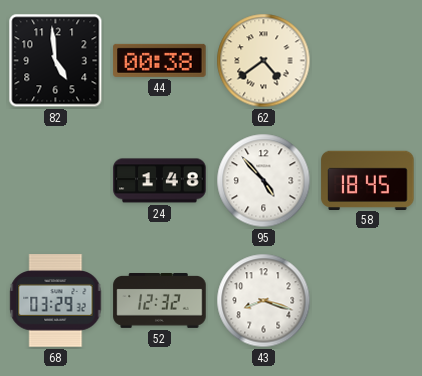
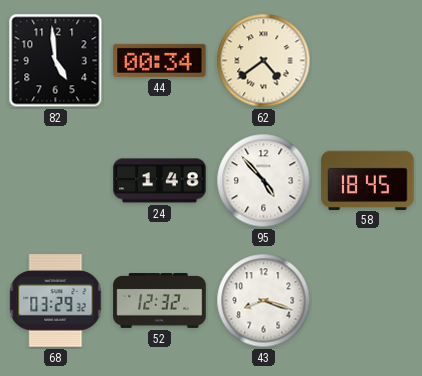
44: 00:38 -> 00:34
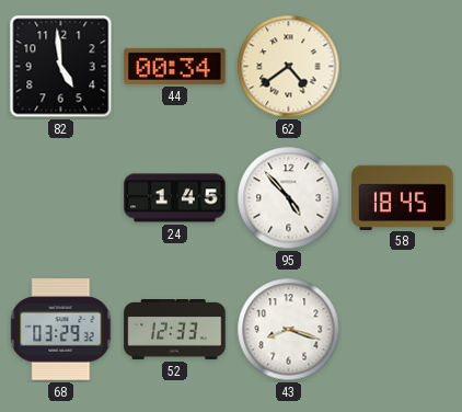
24: 1:48 -> 1:45
52: 12:32 -> 12:33
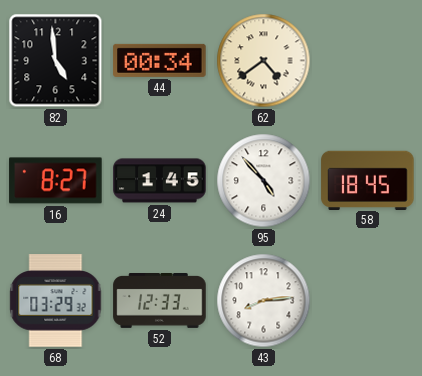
16: none -> 8:27
43: 8:18 -> 8:14
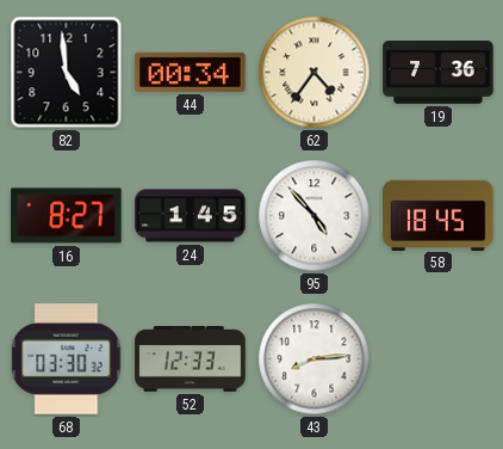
62: 4:39 -> 4:36
19: none -> 7:36
68: 03:29 -> 03:30
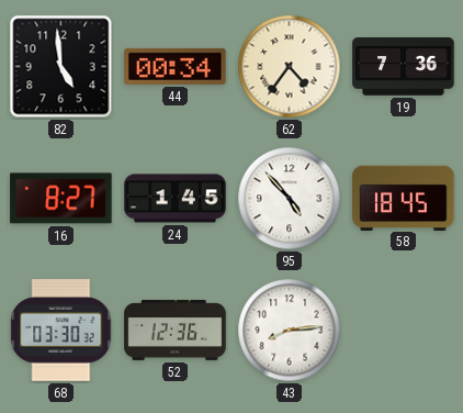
52: 12:33 -> 12:36
